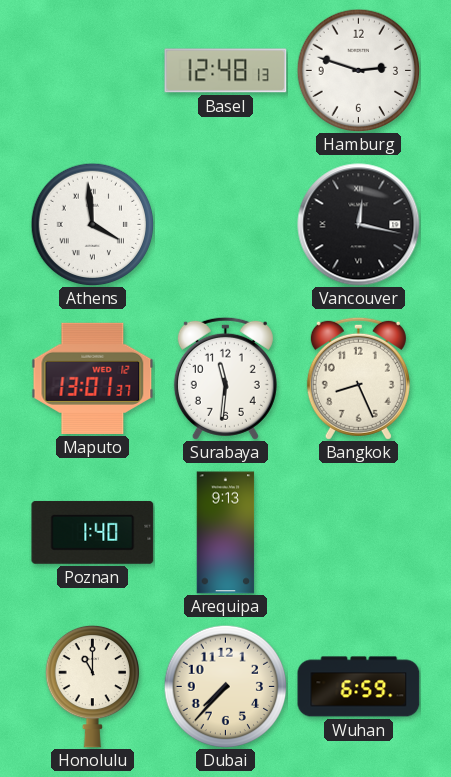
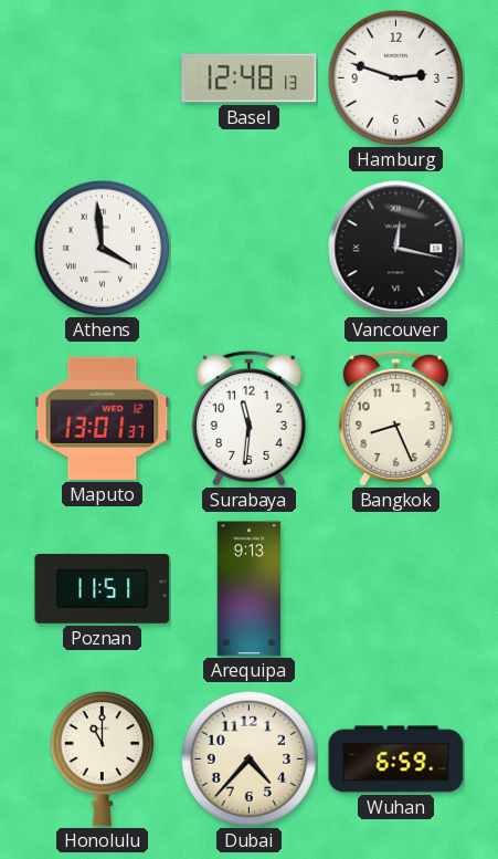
Poznan: 1:40 -> 11:51
Dubai: 7:37 -> 4:37
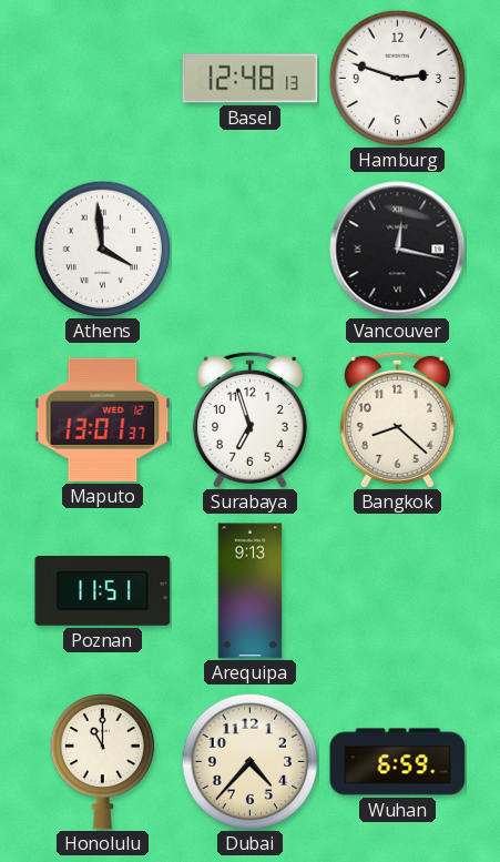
Surabaya: 11:31 -> 6:57
Bangkok: 8:26 -> 8:22
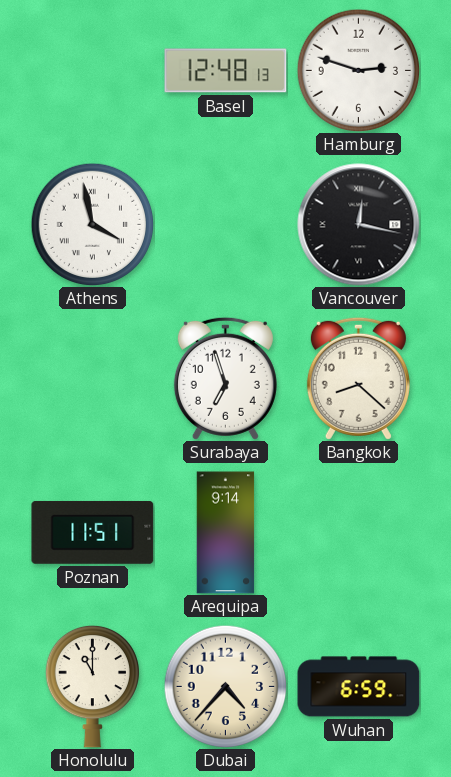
Athens: 3:59 -> 3:58
Maputo: 13:01 -> none
Arequipa: 9:13 -> 9:14
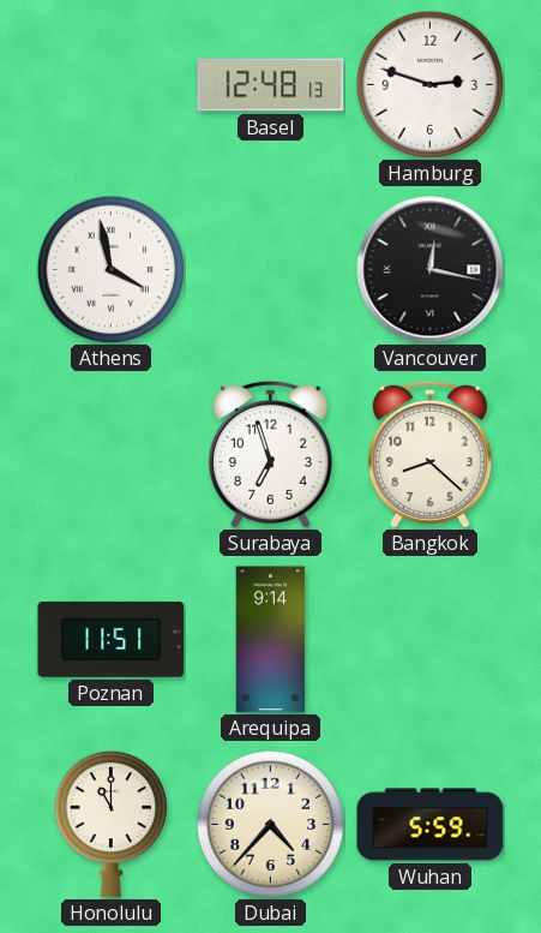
Wuhan: 6:59 -> 5:59
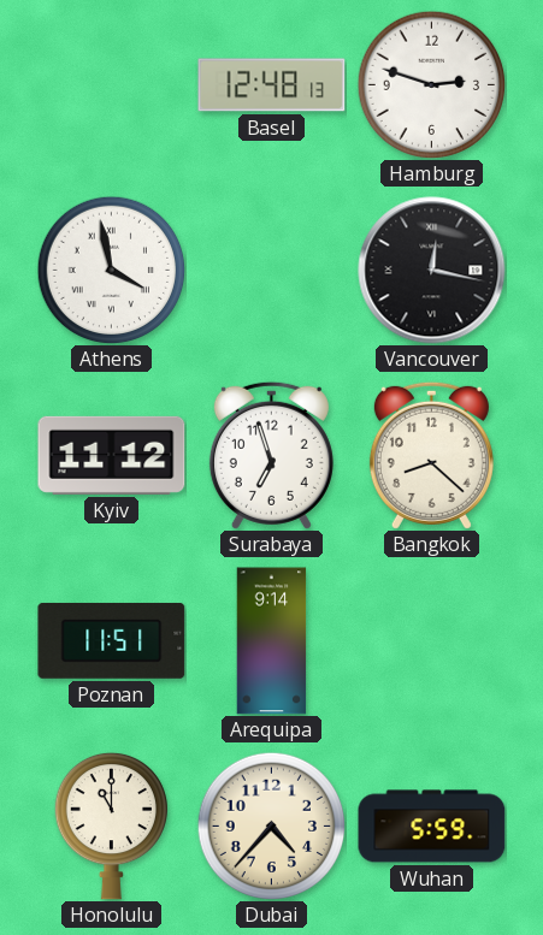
Kyiv: none -> 11:12
